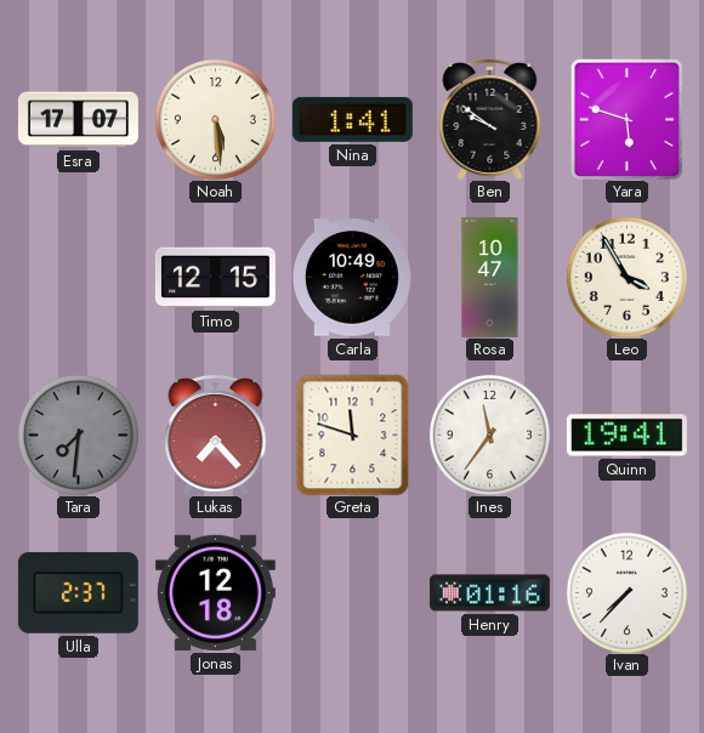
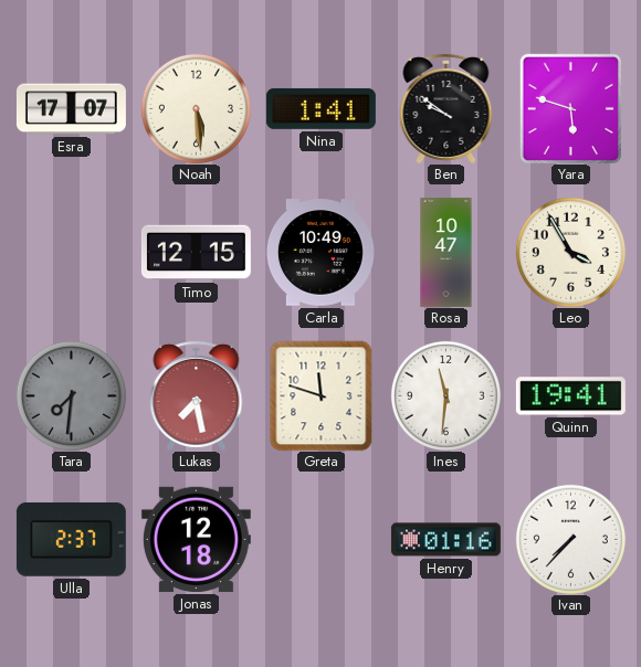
Lukas: 7:23 -> 7:28
Ines: 11:36 -> 11:31
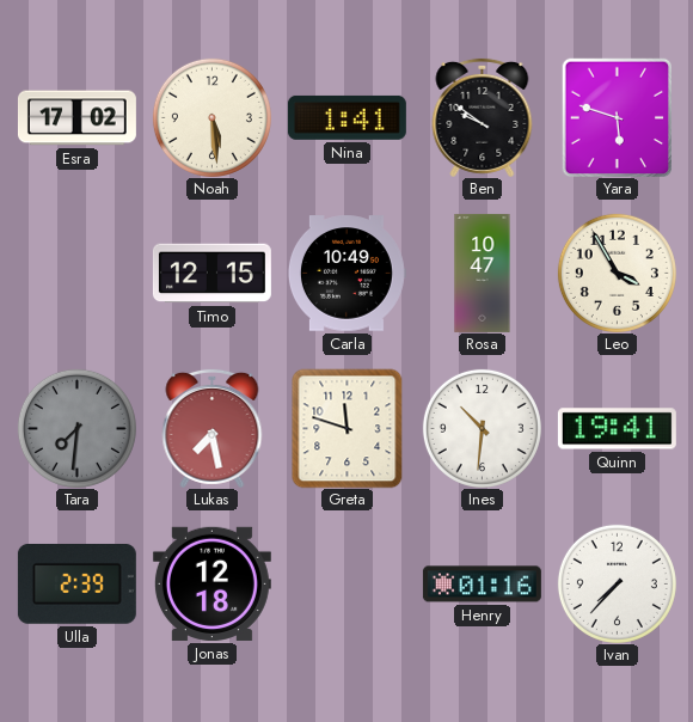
Esra: 17:07 -> 17:02
Ines: 11:31 -> 10:31
Ulla: 2:37 -> 2:39
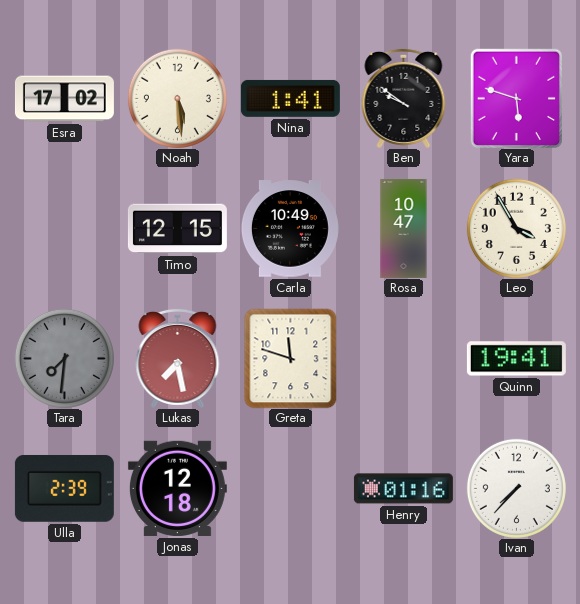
Ines: 10:31 -> none
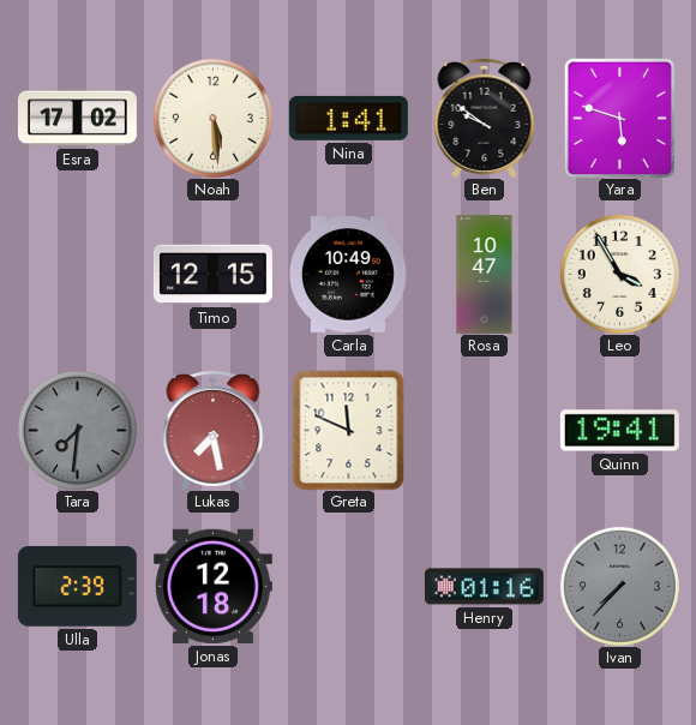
Greta: 11:48 -> 11:49
Ivan dial: white -> grey
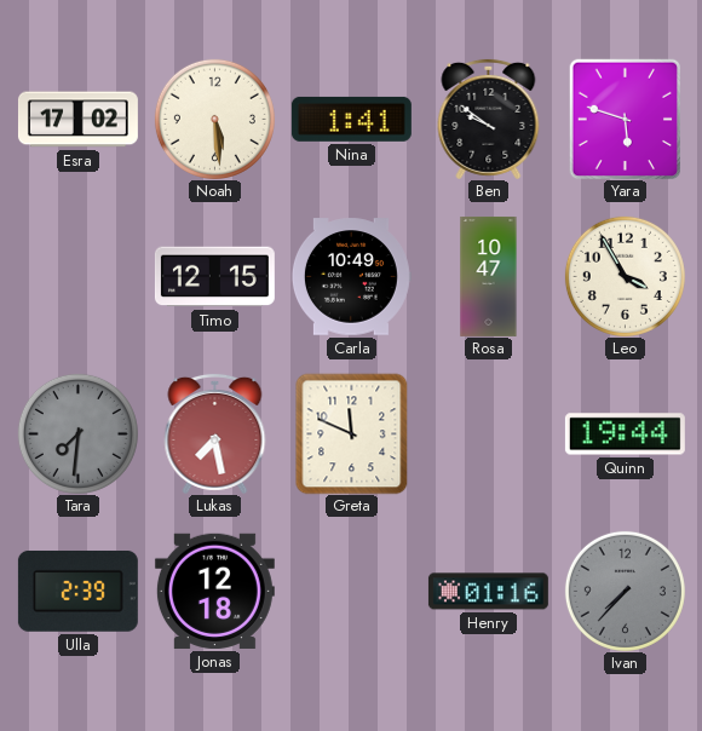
Quinn: 19:41 -> 19:44
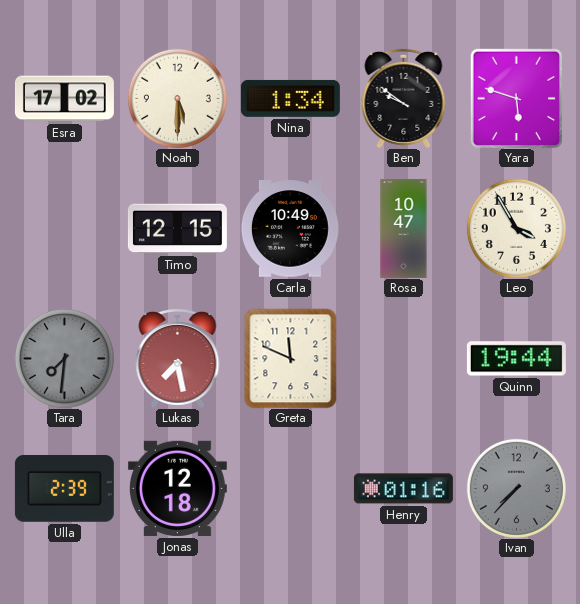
Noah: 5:29 -> 5:30
Nina: 1:41 -> 1:34
